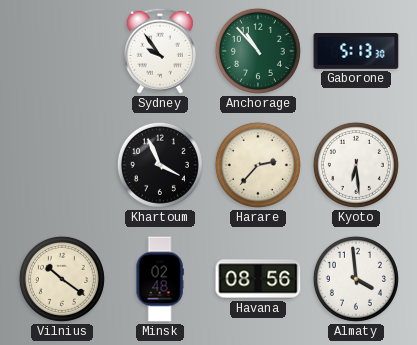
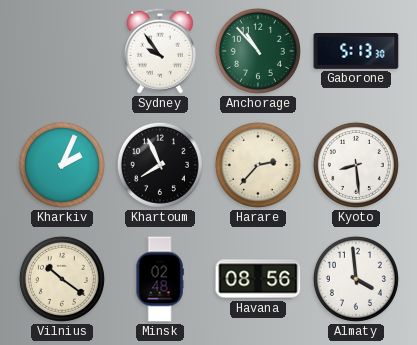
Kharkiv: none -> 2:04
Khartoum: 3:56 -> 7:56
Kyoto: 6:29 -> 8:29
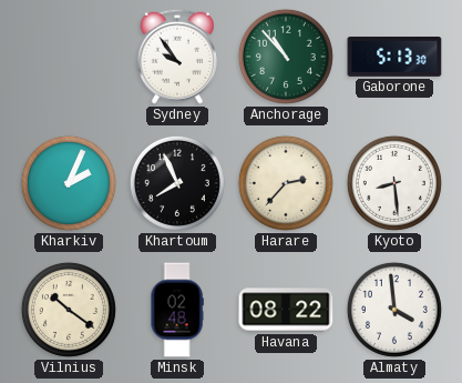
Havana: 08:56 -> 08:22
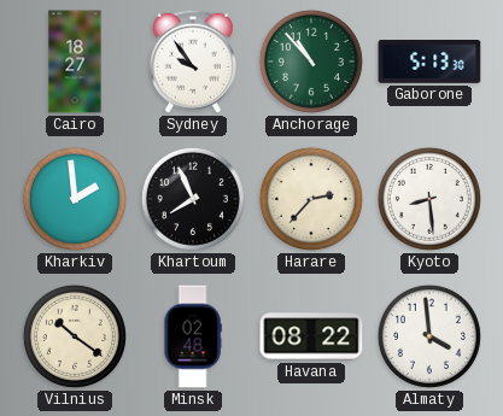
Cairo: none -> 18:27
Kharkiv: 2:04 -> 1:59
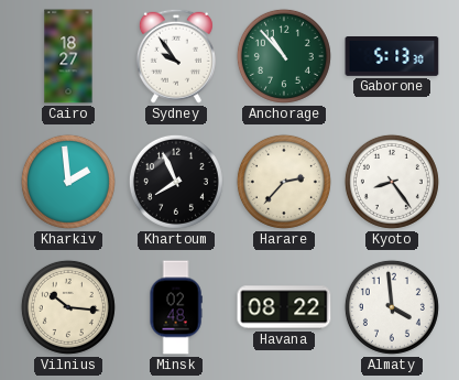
Kyoto: 8:29 -> 8:24
Vilnius: 10:21 -> 10:16
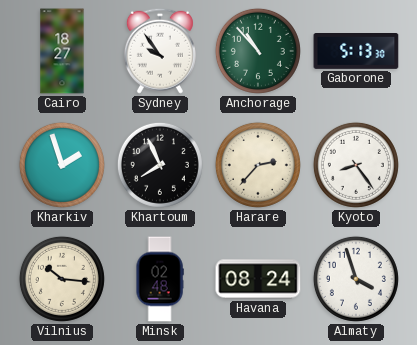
Kharkiv: 1:59 -> 1:57
Havana: 08:22 -> 08:24
Almaty: 3:59 -> 3:57
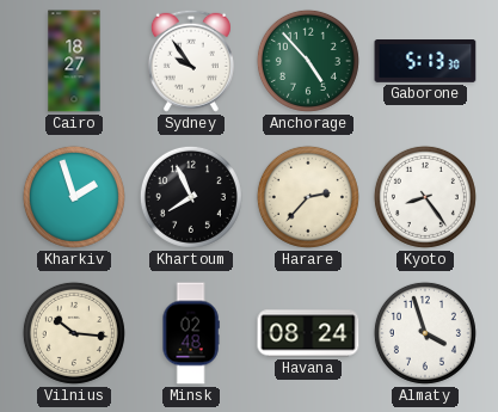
Anchorage: 10:53 -> 4:53
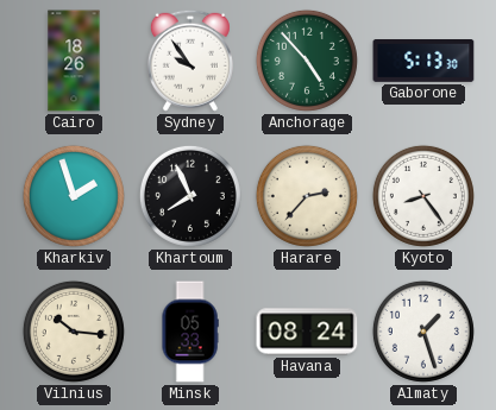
Cairo: 18:27 -> 18:26
Minsk: 02:48 -> 05:33
Almaty: 3:57 -> 1:27
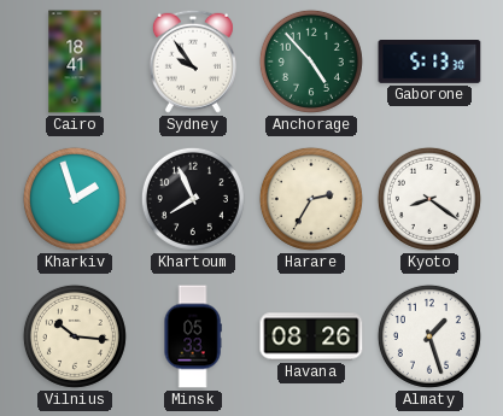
Cairo: 18:26 -> 18:41
Harare: 2:37 -> 2:35
Kyoto: 8:24 -> 8:21
Havana: 08:24 -> 08:26
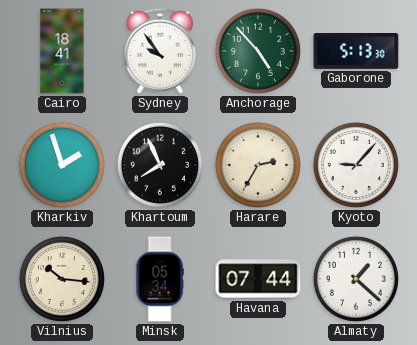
Kyoto: 8:21 -> 9:07
Minsk: 05:33 -> 05:34
Havana: 08:26 -> 07:44
Almaty: 1:27 -> 1:22
